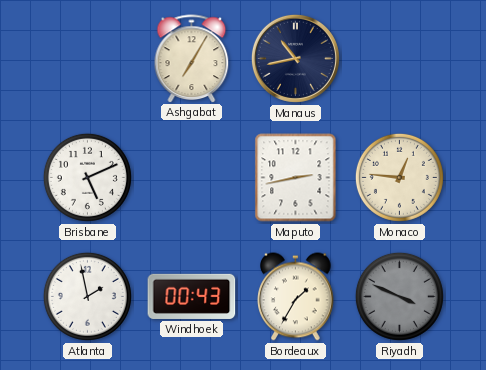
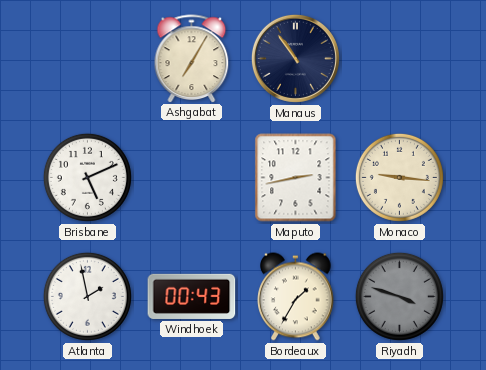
Manaus: 10:43 -> 10:54
Monaco: 12:46 -> 9:16
Riyadh: 3:49 -> 3:48
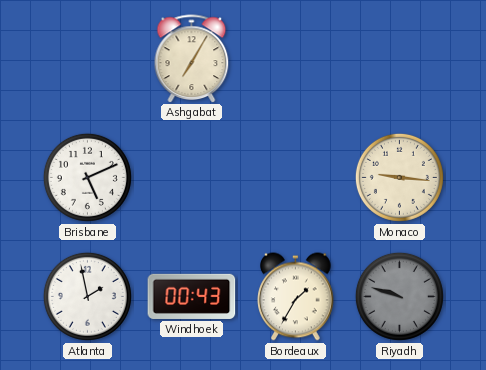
Manaus: 10:54 -> none
Maputo: 2:43 -> none
Riyadh: 3:48 -> 9:48
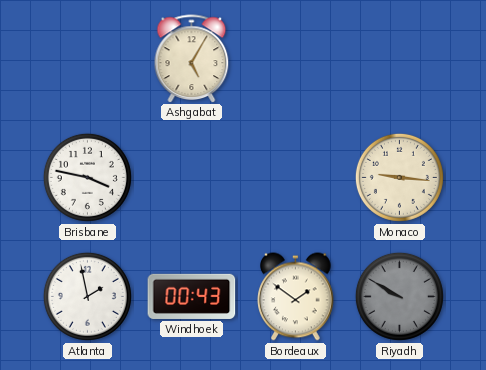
Ashgabat: 7:05 -> 5:05
Brisbane: 5:11 -> 3:47
Bordeaux: 1:35 -> 1:51
Riyadh: 9:48 -> 9:50
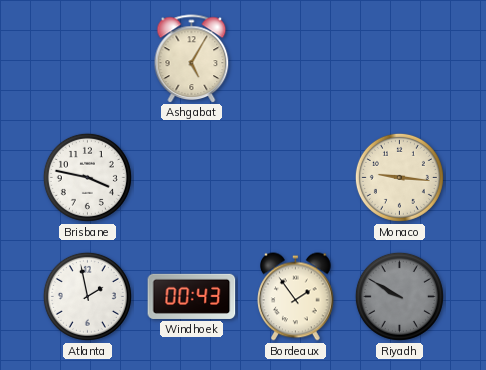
Bordeaux: 1:51 -> 1:54
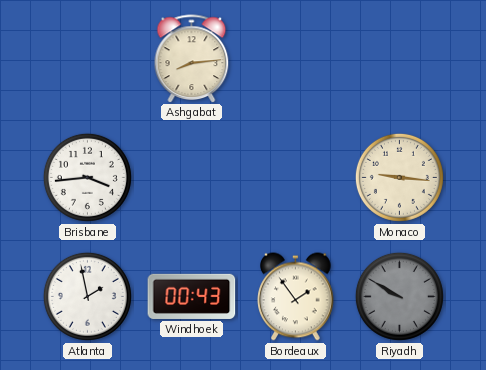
Ashgabat: 5:05 -> 8:14
Brisbane: 3:47 -> 3:44
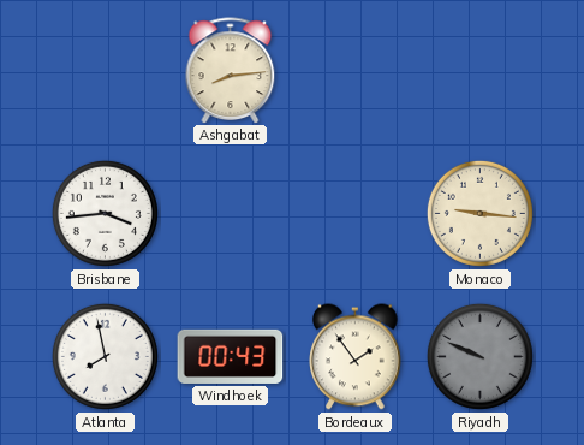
Atlanta: 1:58 -> 7:58
Riyadh: 9:50 -> 9:49
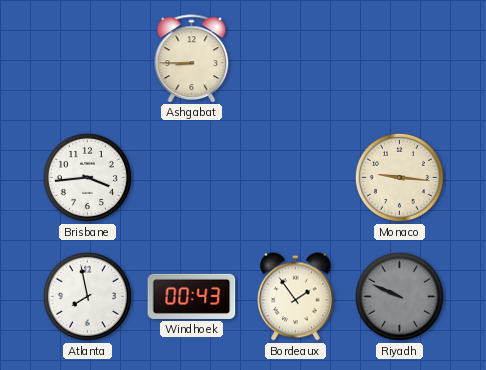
Ashgabat: 8:14 -> 8:45
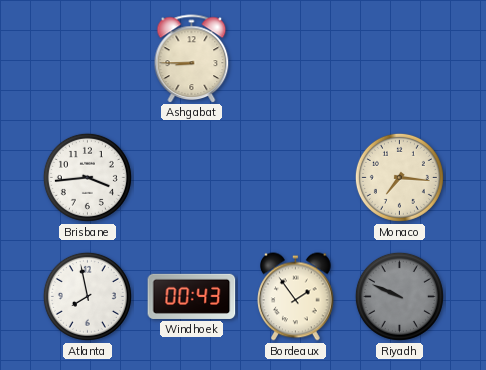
Monaco: 9:16 -> 7:16
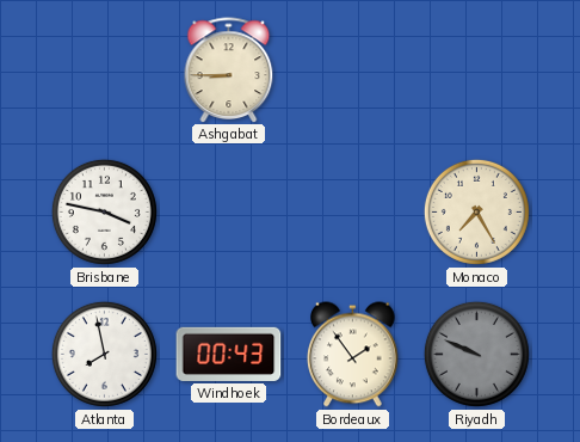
Brisbane: 3:44 -> 3:47
Monaco: 7:16 -> 7:25
